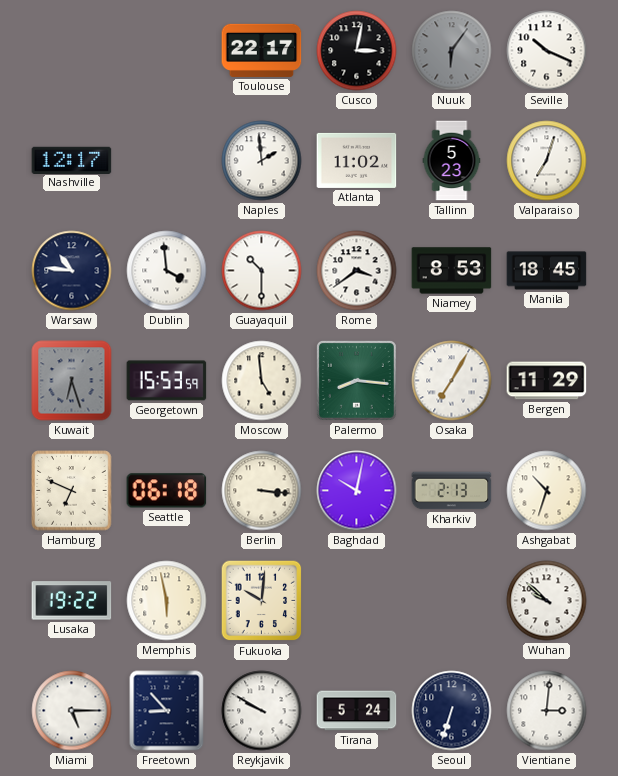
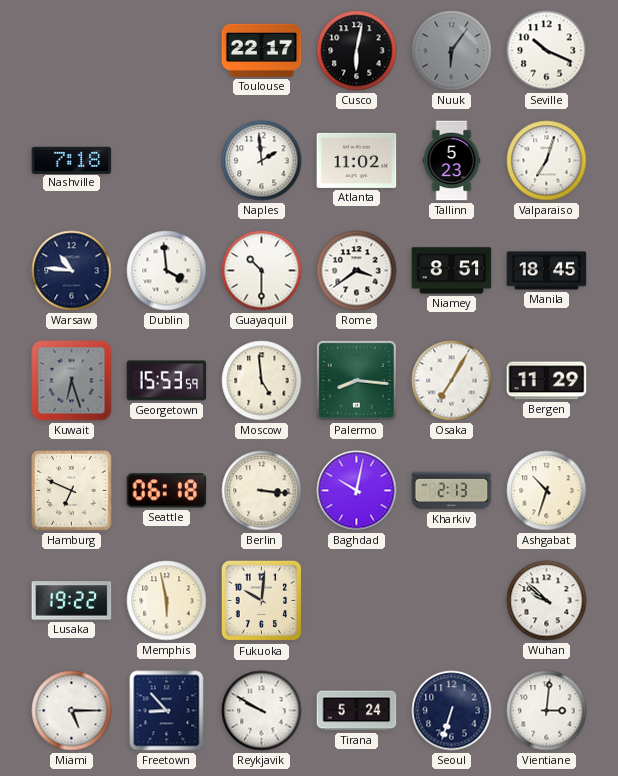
Cusco: 3:02 -> 6:02
Nashville: 12:17 -> 7:18
Niamey: 8:53 -> 8:51
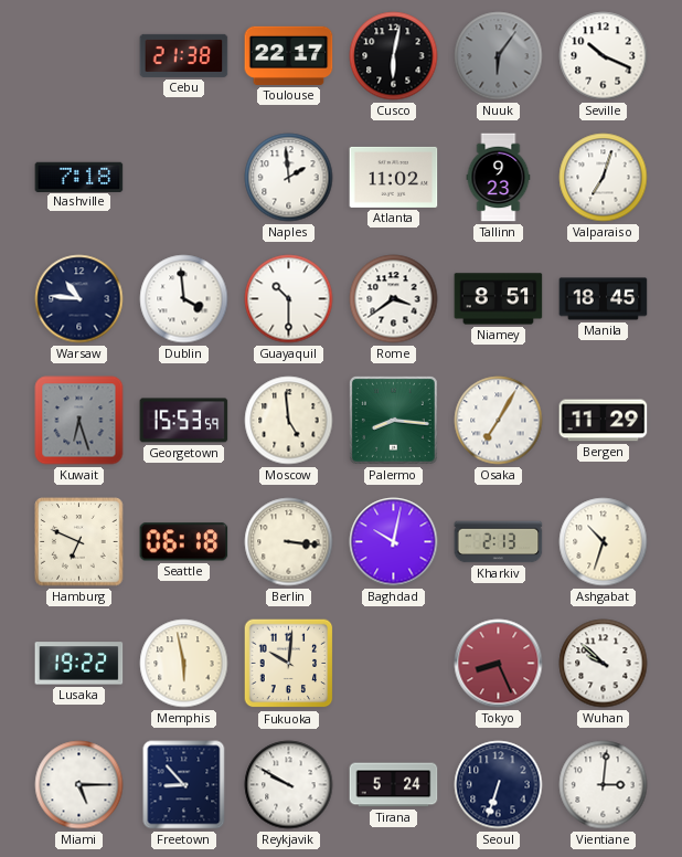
Cebu: none -> 21:38
Tallinn: 5:23 -> 9:23
Tokyo: none -> 8:26
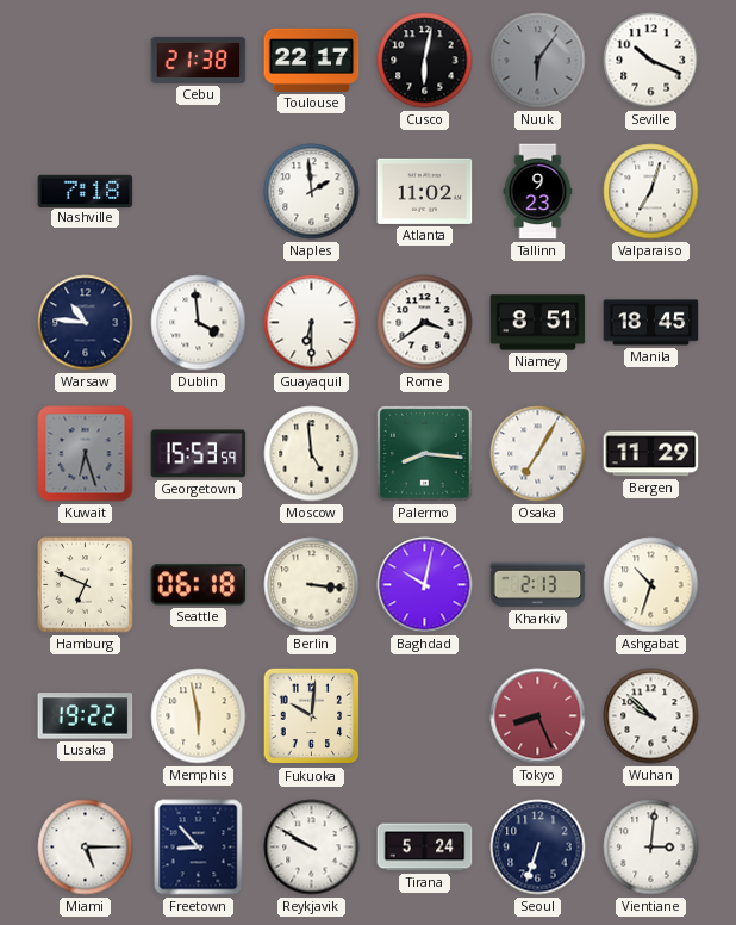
Guayaquil: 10:30 -> 6:30
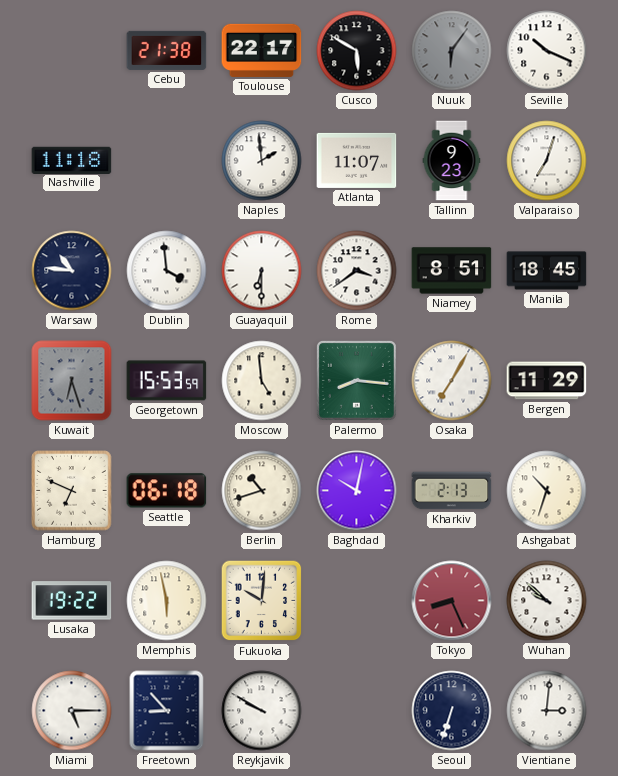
Cusco: 6:02 -> 5:50
Nashville: 7:18 -> 11:18
Atlanta: 11:02 -> 11:07
Berlin: 3:16 -> 10:42
Tirana: 5:24 -> none
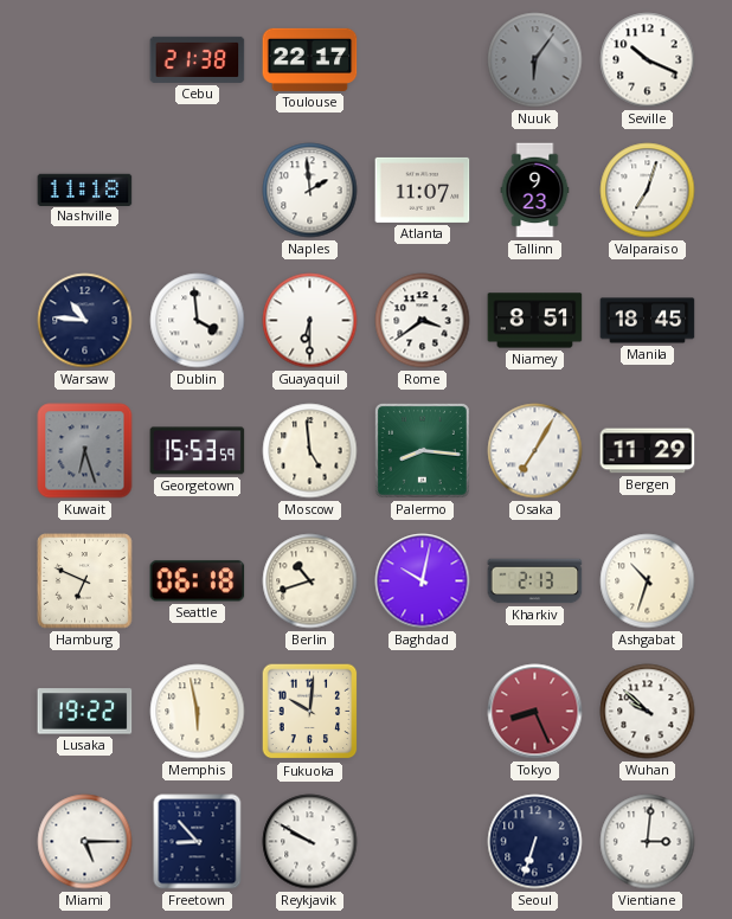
Cusco: 5:50 -> none
